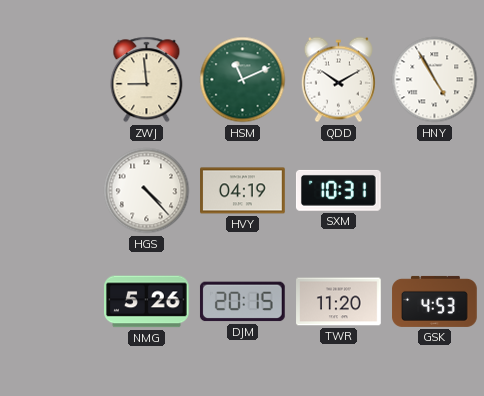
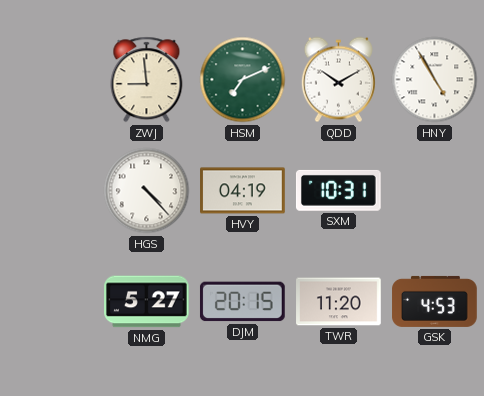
HSM: 11:11 -> 7:11
NMG: 5:26 -> 5:27
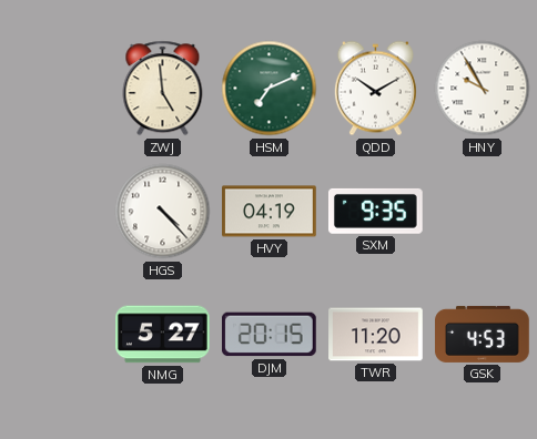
ZWJ: 8:59 -> 4:59
HNY: 4:55 -> 9:55
SXM: 10:31 -> 9:35
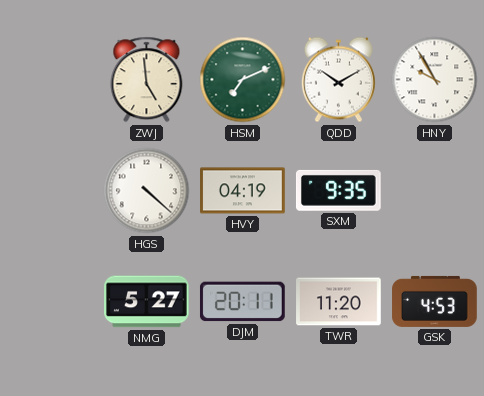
HGS: 4:23 -> 4:22
DJM: 20:15 -> 20:11
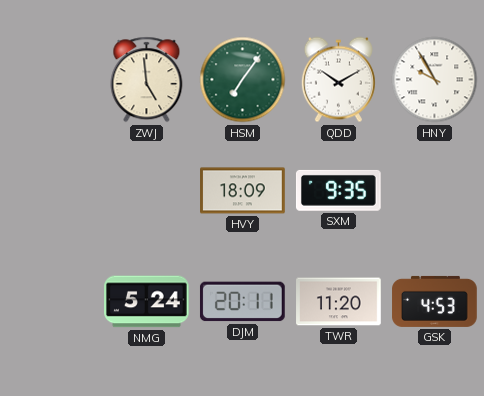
HSM: 7:11 -> 7:06
HGS: 4:22 -> none
HVY: 04:19 -> 18:09
NMG: 5:27 -> 5:24
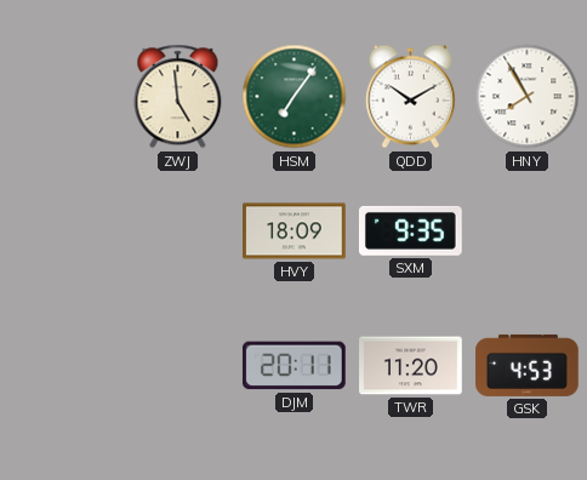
HNY: 9:55 -> 7:55
NMG: 5:24 -> none
